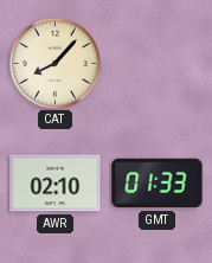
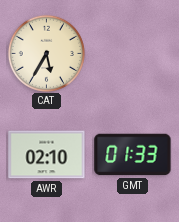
CAT: 8:07 -> 5:35
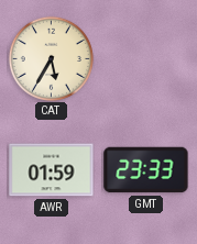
AWR: 02:10 -> 01:59
GMT: 01:33 -> 23:33
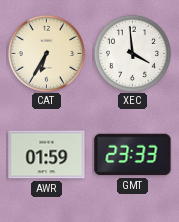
CAT: 5:35 -> 6:35
XEC: none -> 3:59
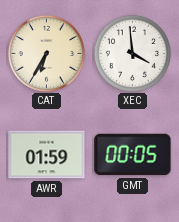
GMT: 23:33 -> 00:05
